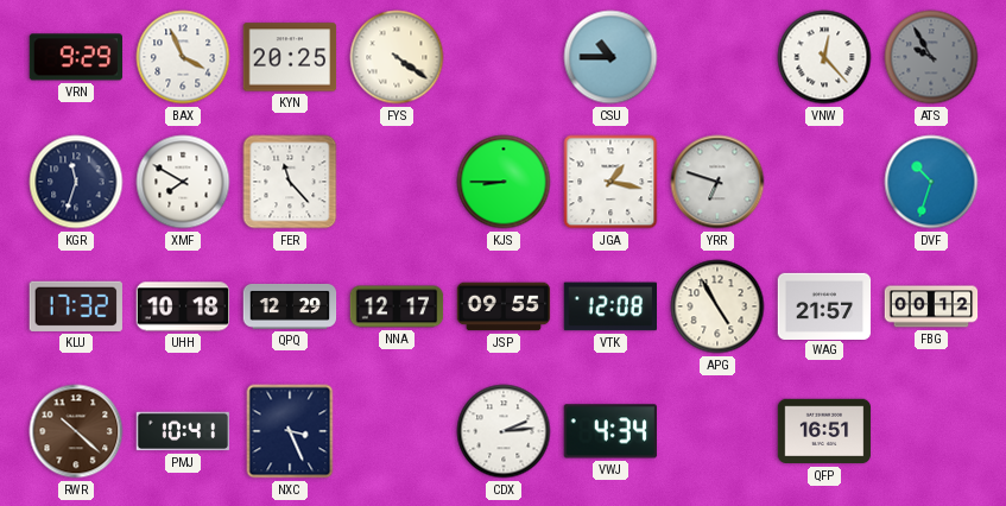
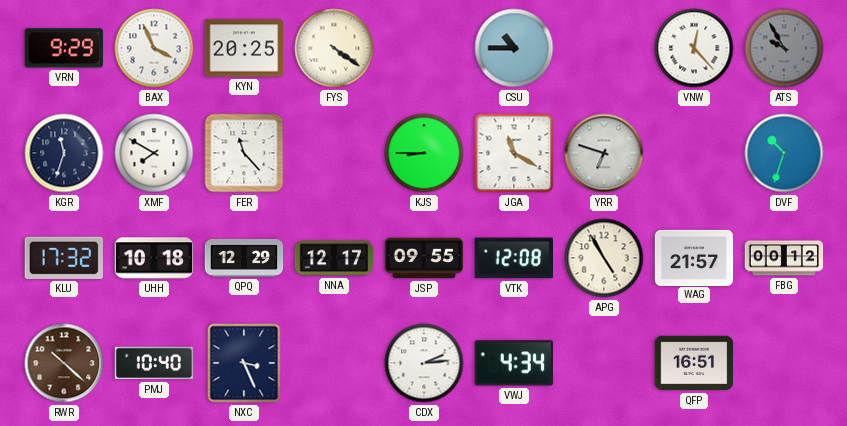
JGA: 1:17 -> 11:20
PMJ: 10:41 -> 10:40
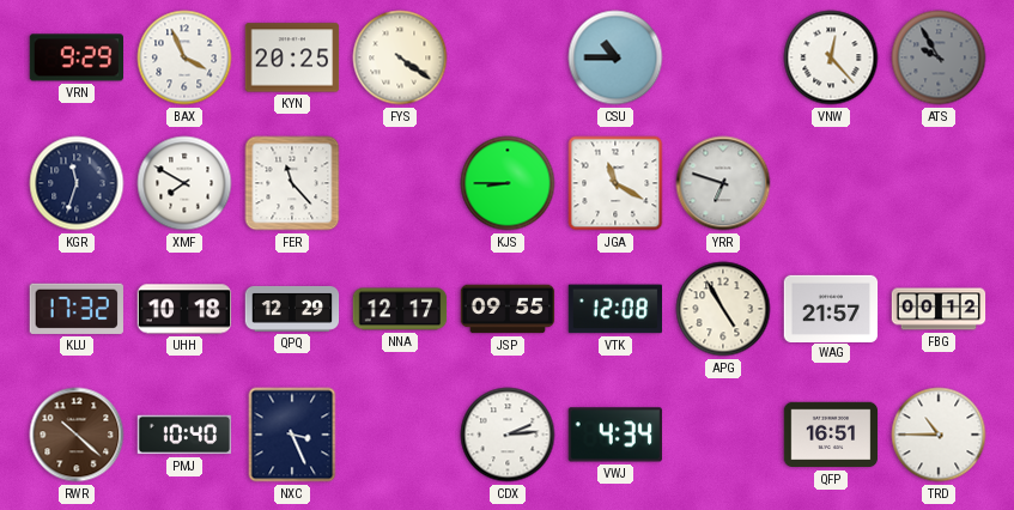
DVF: 10:33 -> none
TRD: none -> 10:45
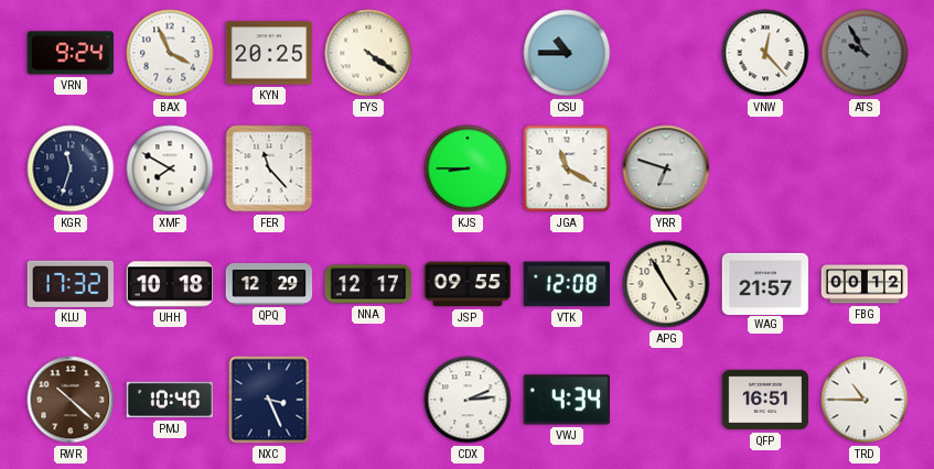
VRN: 9:29 -> 9:24
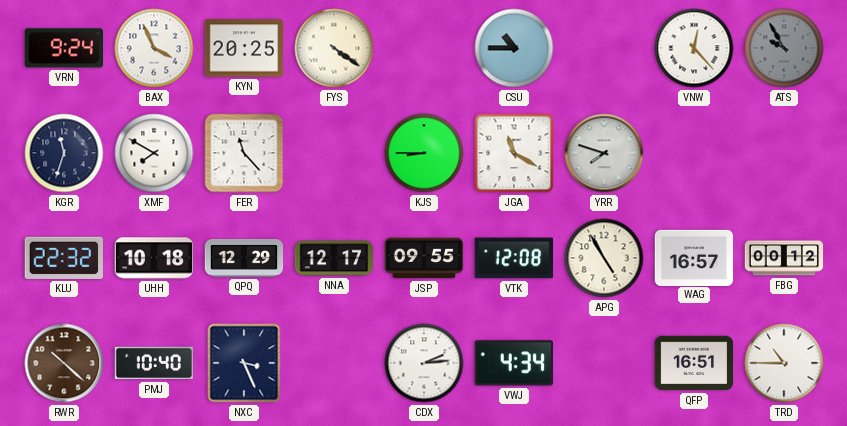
YRR: 6:48 -> 7:48
KLU: 17:32 -> 22:32
WAG: 21:57 -> 16:57
